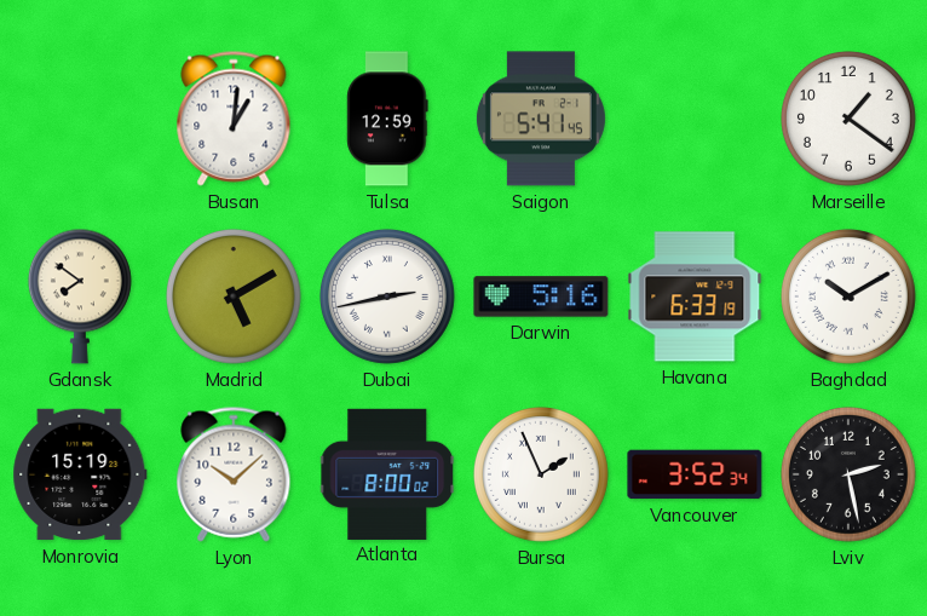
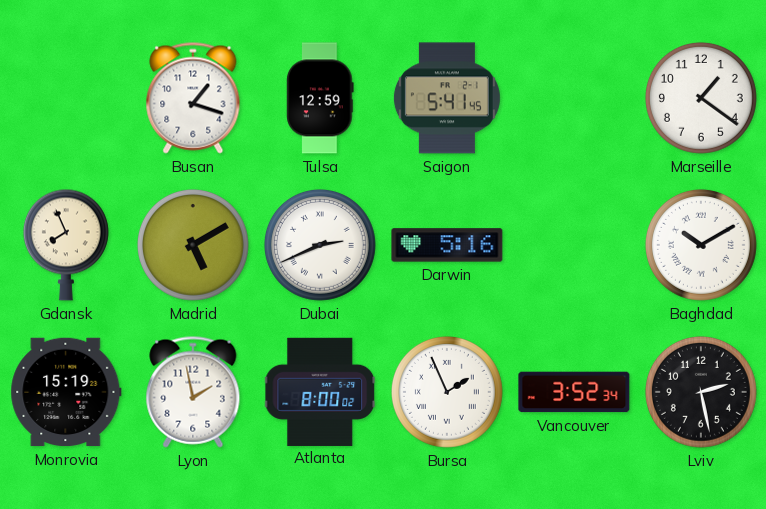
Busan: 1:01 -> 1:18
Gdansk: 7:51 -> 7:56
Dubai: 2:43 -> 2:41
Havana: 6:33 -> none
Lyon: 10:08 -> 1:58
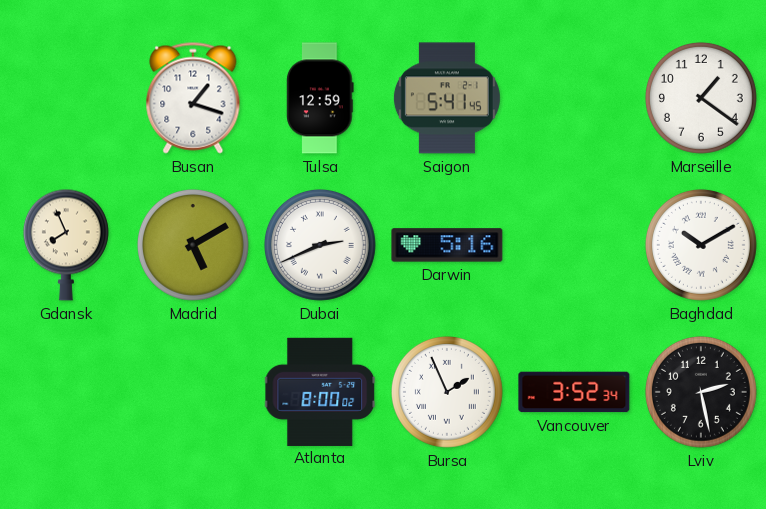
Monrovia: 15:19 -> none
Lyon: 1:58 -> none
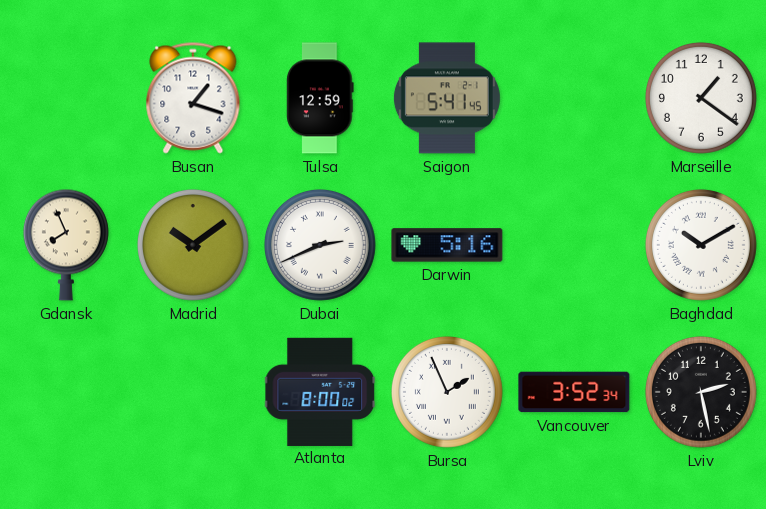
Madrid: 5:10 -> 10:09
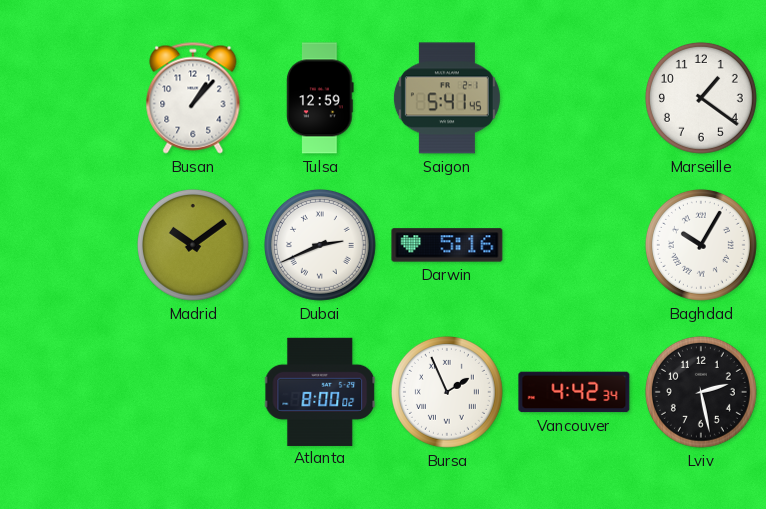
Busan: 1:18 -> 1:07
Gdansk: 7:56 -> none
Baghdad: 10:10 -> 10:05
Vancouver: 3:52 -> 4:42
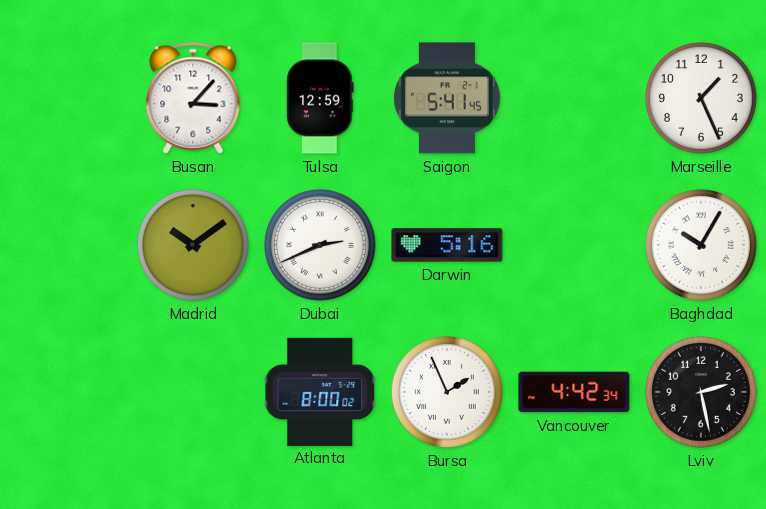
Busan: 1:07 -> 3:07
Marseille: 1:21 -> 1:26
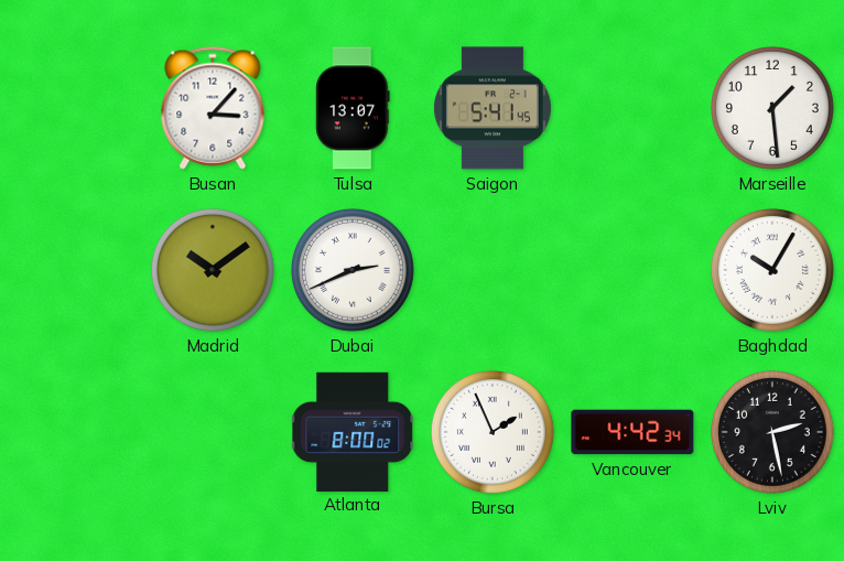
Tulsa: 12:59 -> 13:07
Marseille: 1:26 -> 1:29
Darwin: 5:16 -> none
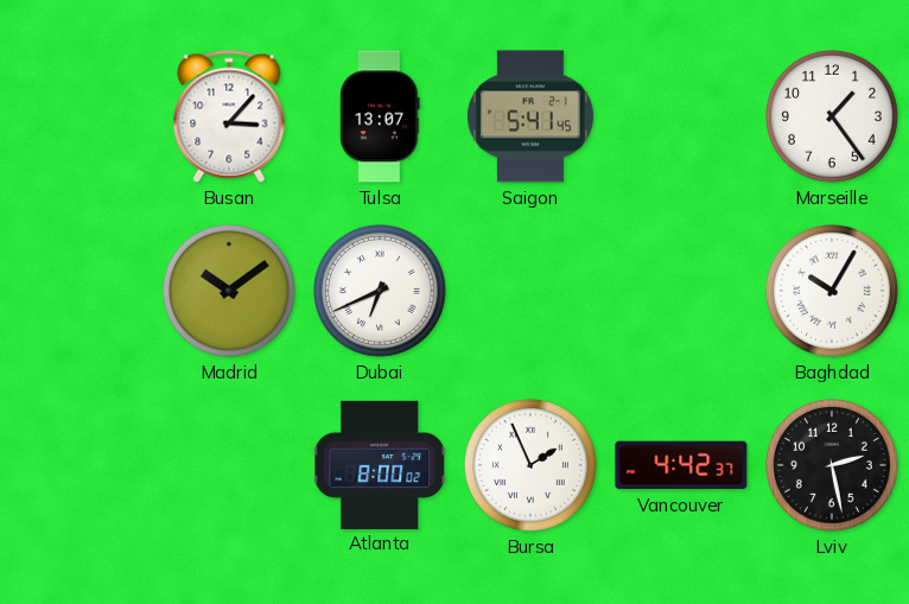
Marseille: 1:29 -> 1:24
Dubai: 2:41 -> 6:41
Vancouver: 4:42:34 -> 4:42:37
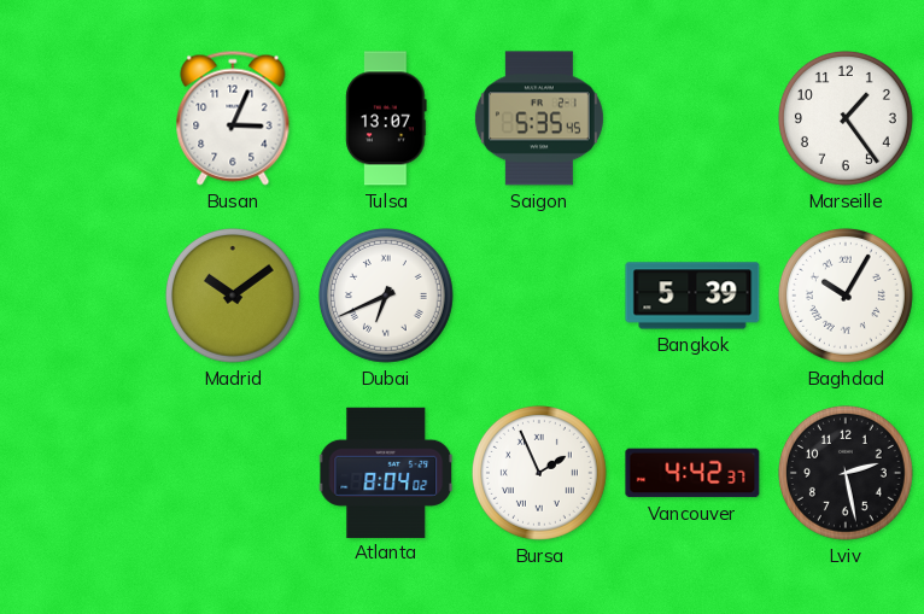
Busan: 3:07 -> 3:04
Saigon: 5:41 -> 5:35
Bangkok: none -> 5:39
Atlanta: 8:00 -> 8:04
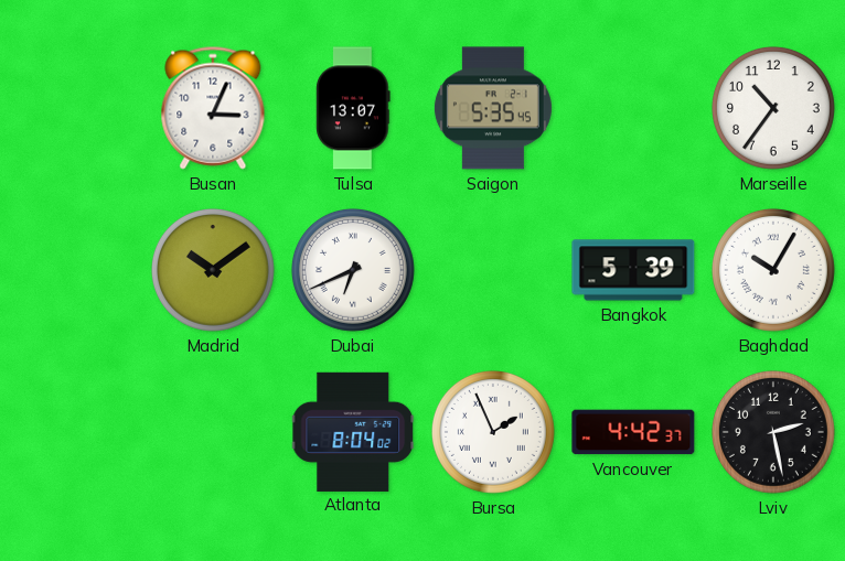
Marseille: 1:24 -> 10:36
